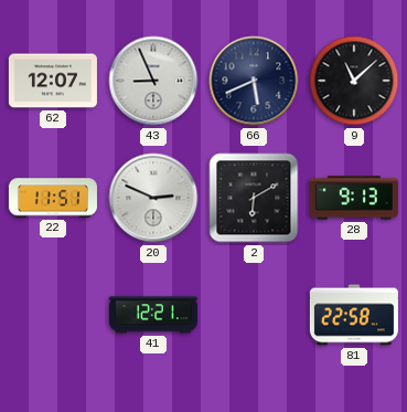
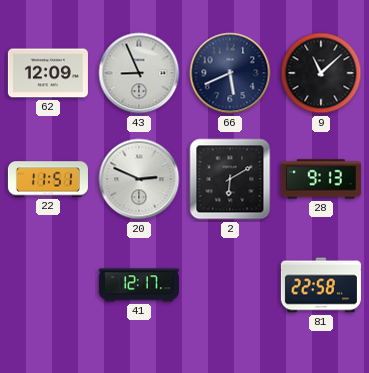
62: 12:07 -> 12:09
41: 12:21 -> 12:17
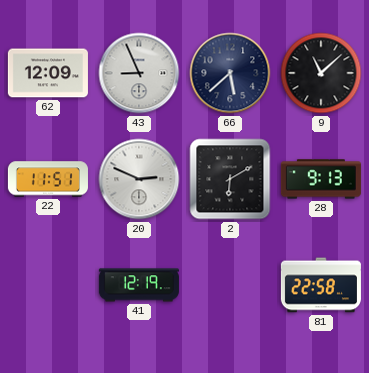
66: 5:41 -> 5:38
41: 12:17 -> 12:19
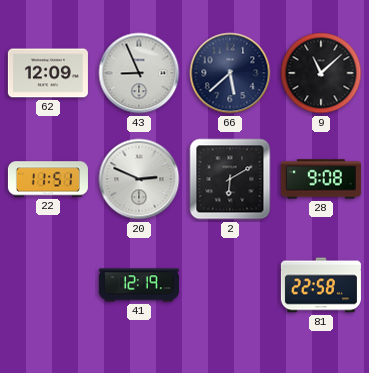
28: 9:13 -> 9:08
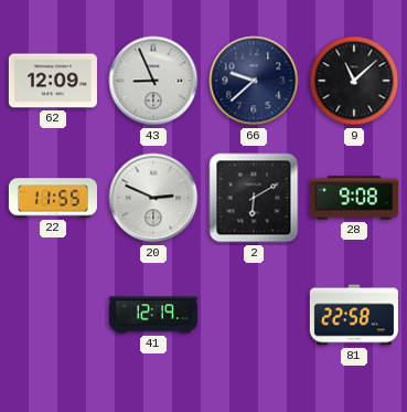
66: 5:38 -> 9:38
22: 11:51 -> 11:55
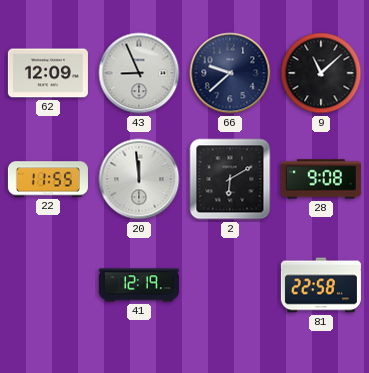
20: 2:49 -> 11:59
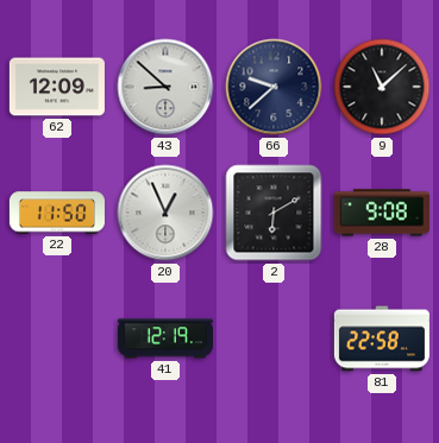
43: 8:56 -> 8:52
22: 11:55 -> 11:50
20: 11:59 -> 12:56
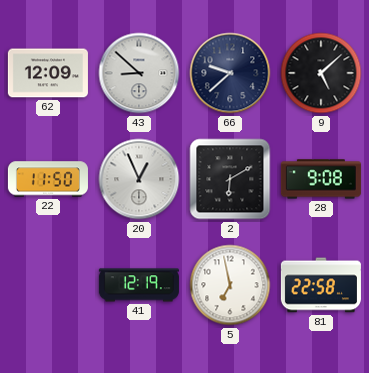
9: 11:08 -> 5:08
5: none -> 6:58
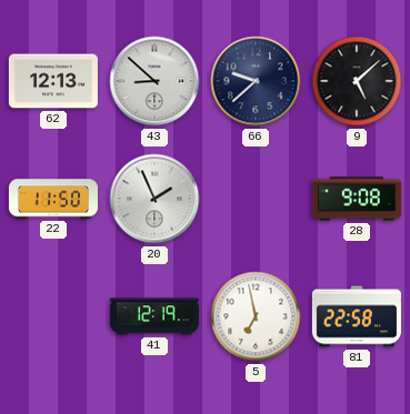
62: 12:09 -> 12:13
20: 12:56 -> 1:56
2: 6:10 -> none
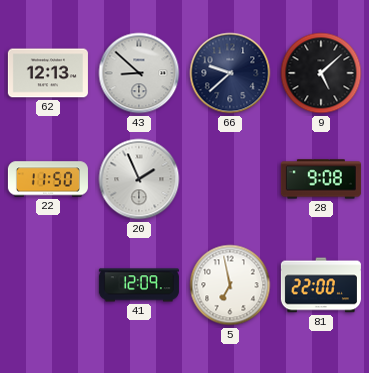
41: 12:19 -> 12:09
81: 22:58 -> 22:00
